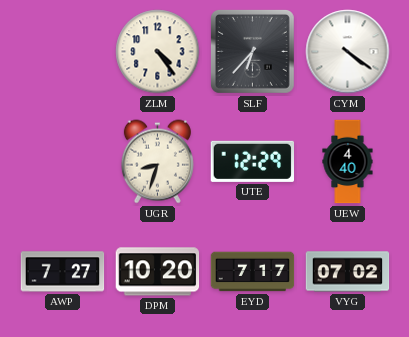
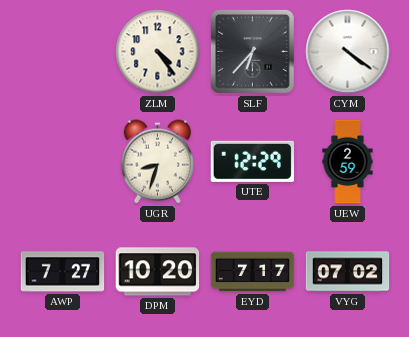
UEW: 4:40 -> 2:59
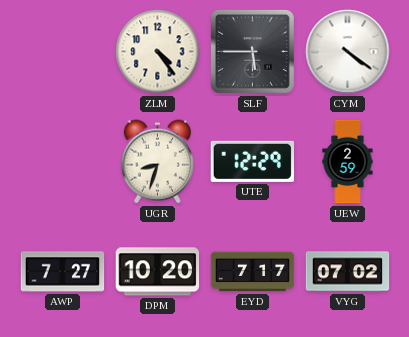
SLF: 6:37 -> 5:45
